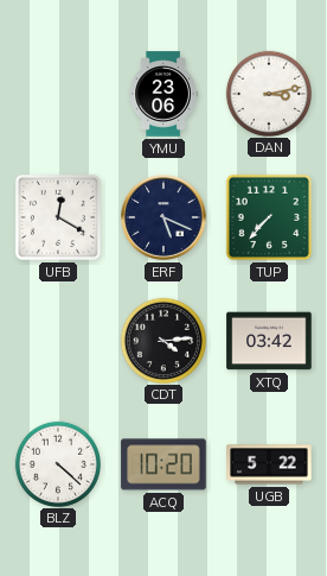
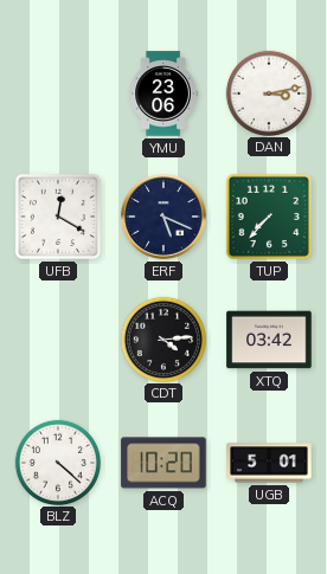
UGB: 5:22 -> 5:01
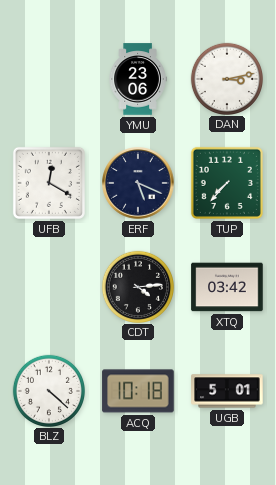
ACQ: 10:20 -> 10:18
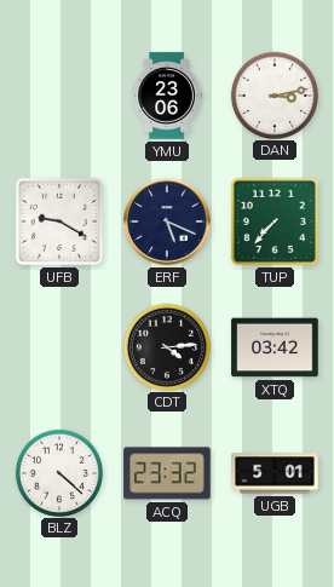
UFB: 12:20 -> 9:20
ACQ: 10:18 -> 23:32
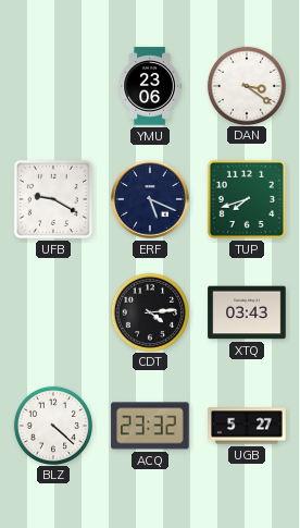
DAN: 3:13 -> 3:21
TUP: 7:37 -> 7:42
XTQ: 03:42 -> 03:43
UGB: 5:01 -> 5:27
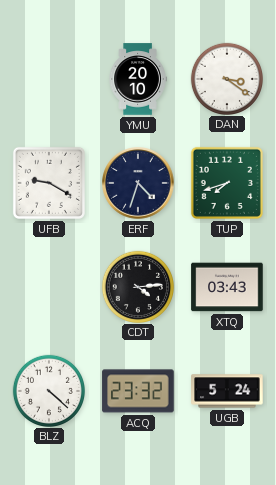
YMU: 23:06 -> 20:10
ERF: 5:19 -> 4:33
UGB: 5:27 -> 5:24
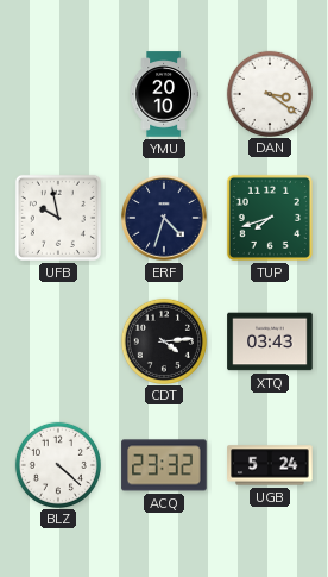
UFB: 9:20 -> 9:58
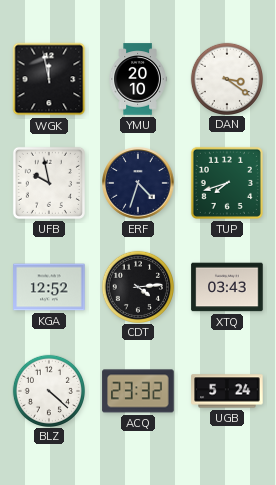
WGK: none -> 11:58
KGA: none -> 12:52
